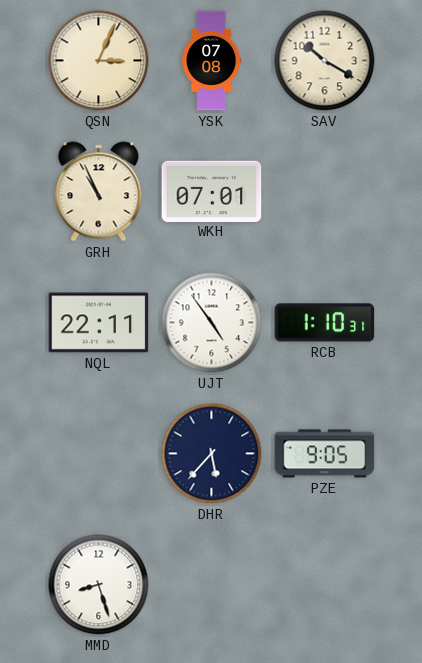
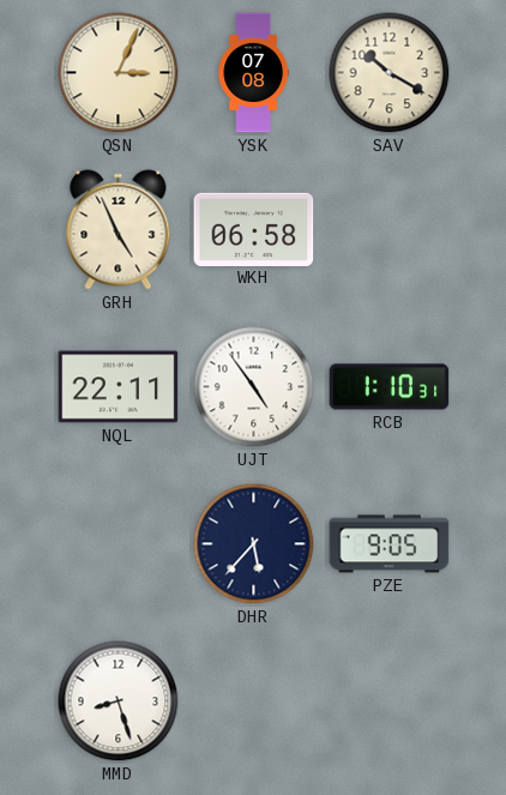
GRH: 10:56 -> 4:56
WKH: 07:01 -> 06:58
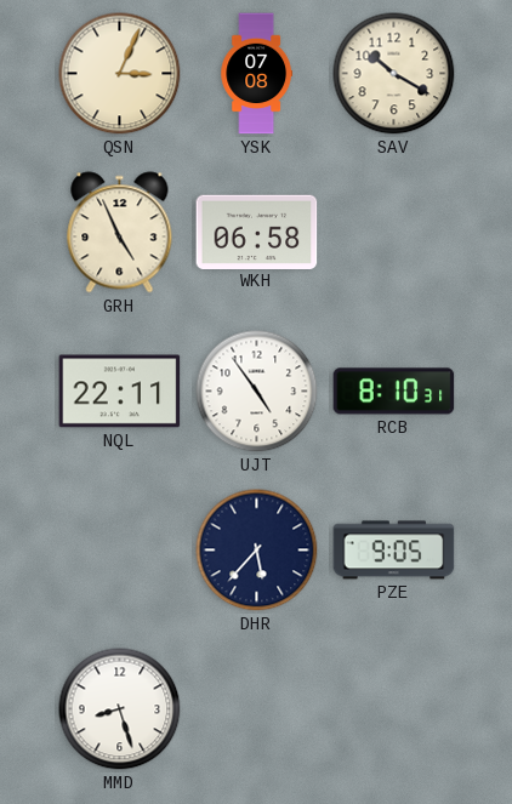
RCB: 1:10 -> 8:10
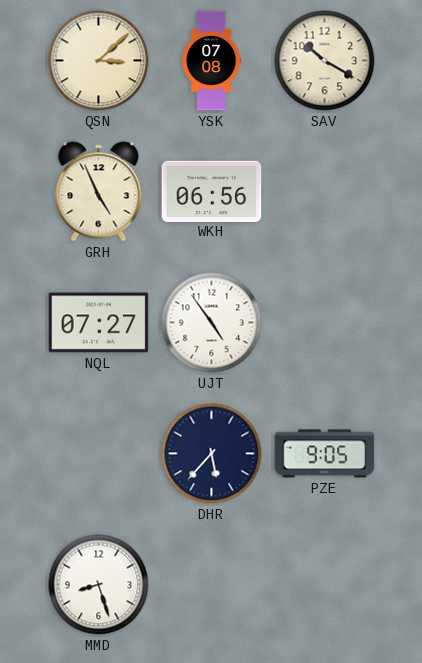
QSN: 3:04 -> 3:08
WKH: 06:58 -> 06:56
NQL: 22:11 -> 07:27
RCB: 8:10 -> none
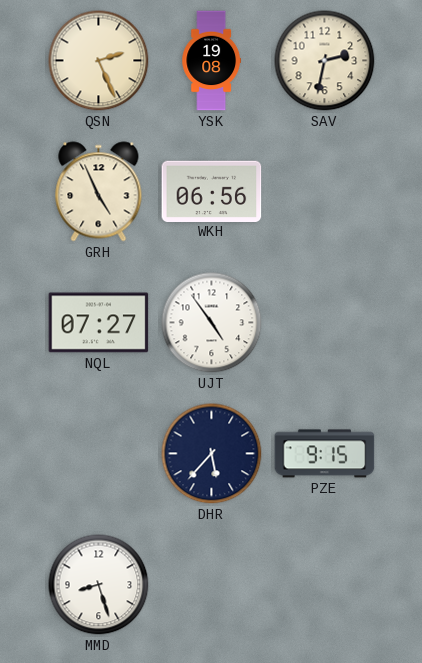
QSN: 3:08 -> 2:26
YSK: 07:08 -> 19:08
SAV: 10:20 -> 2:32
PZE: 9:05 -> 9:15
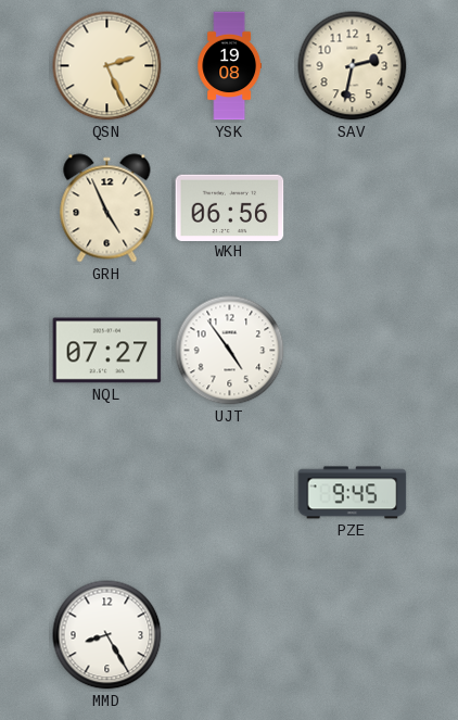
DHR: 5:37 -> none
PZE: 9:15 -> 9:45
MMD: 8:27 -> 8:25
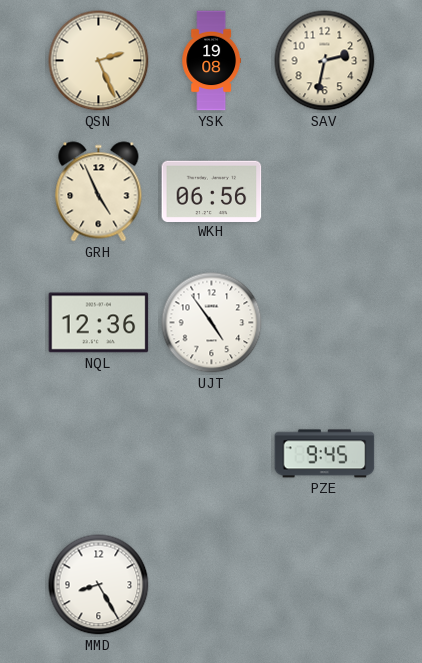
NQL: 07:27 -> 12:36
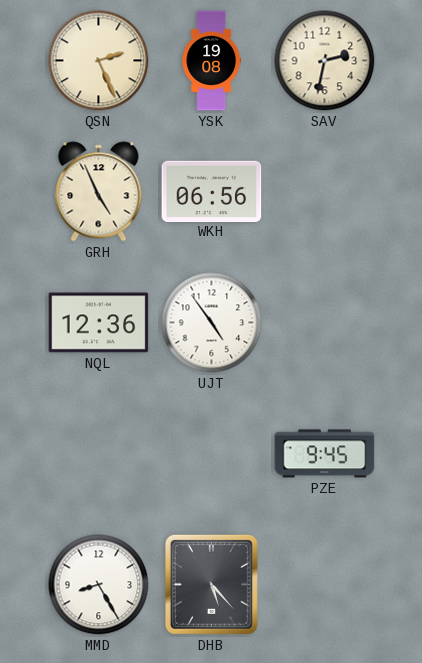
DHB: none -> 5:23
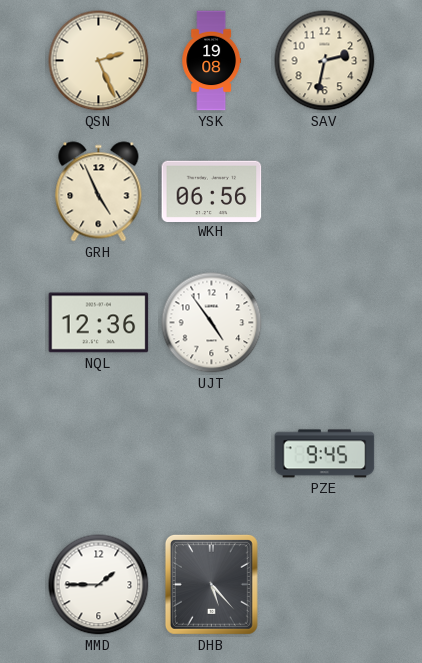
MMD: 8:25 -> 1:45
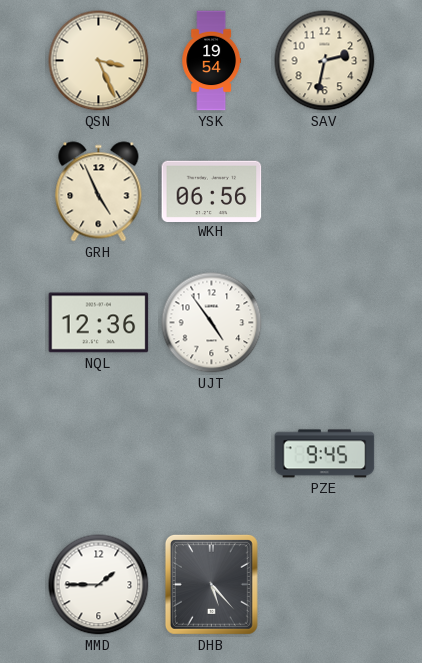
QSN: 2:26 -> 3:26
YSK: 19:08 -> 19:54
